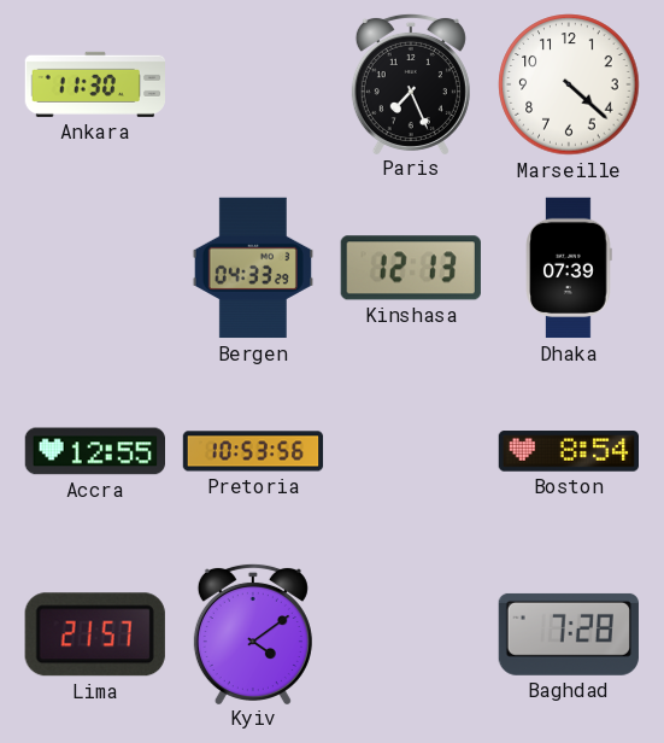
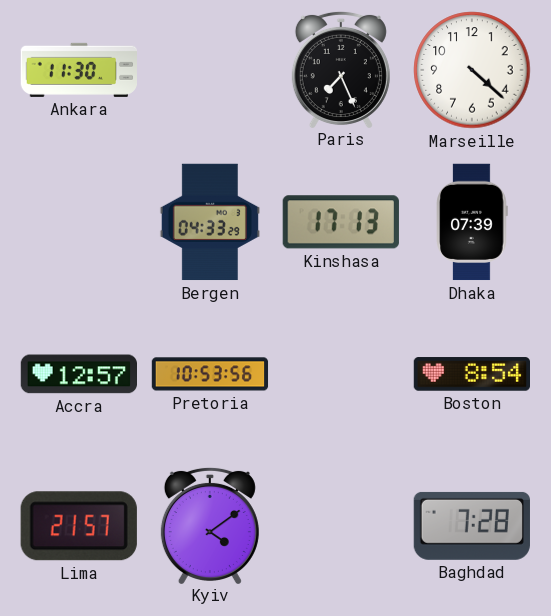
Kinshasa: 12:13 -> 17:13
Accra: 12:55 -> 12:57
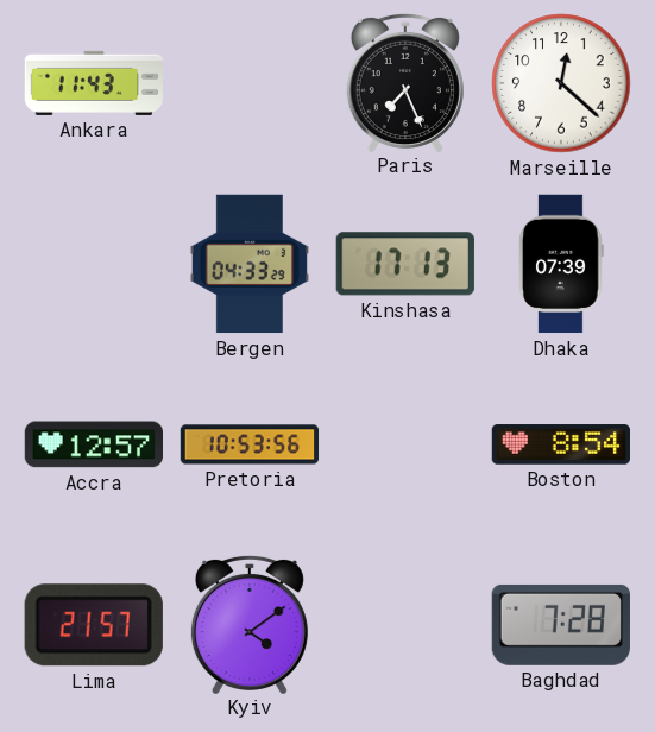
Ankara: 11:30 -> 11:43
Marseille: 4:22 -> 12:22
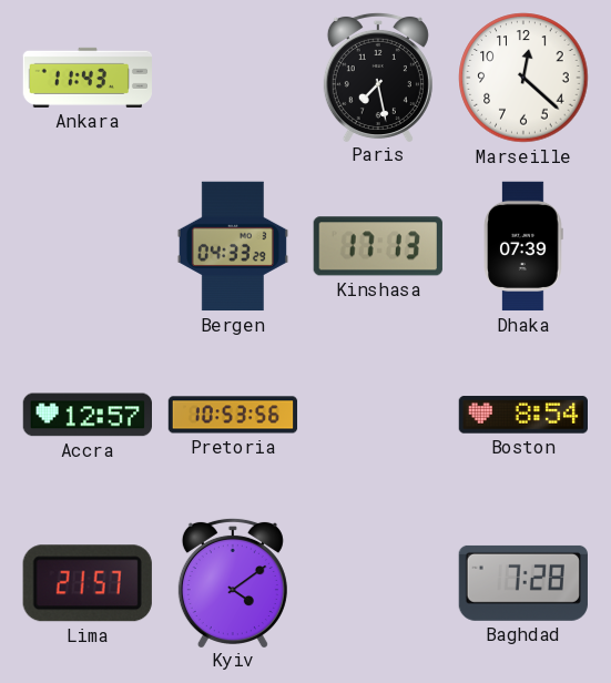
Paris: 7:26 -> 7:28
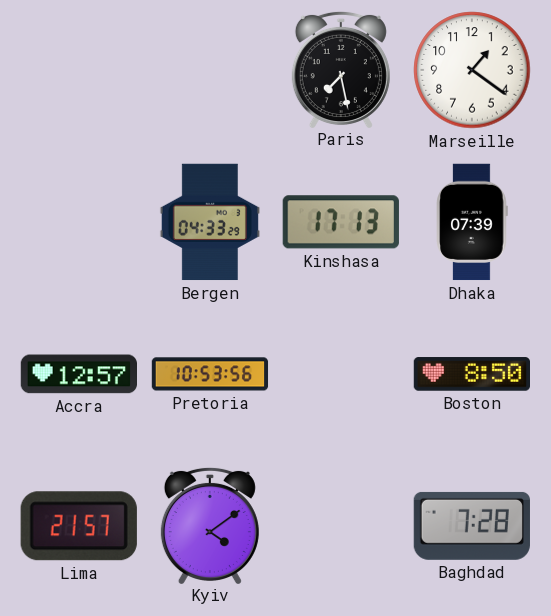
Ankara: 11:43 -> none
Marseille: 12:22 -> 1:21
Boston: 8:54 -> 8:50
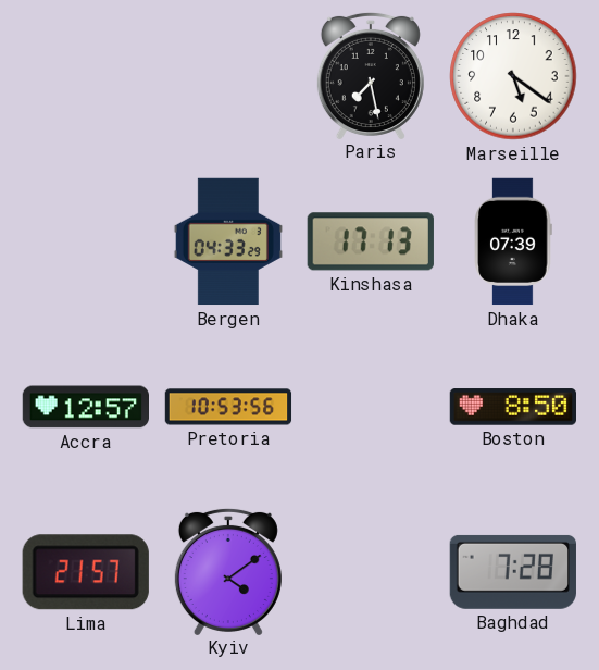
Marseille: 1:21 -> 5:21
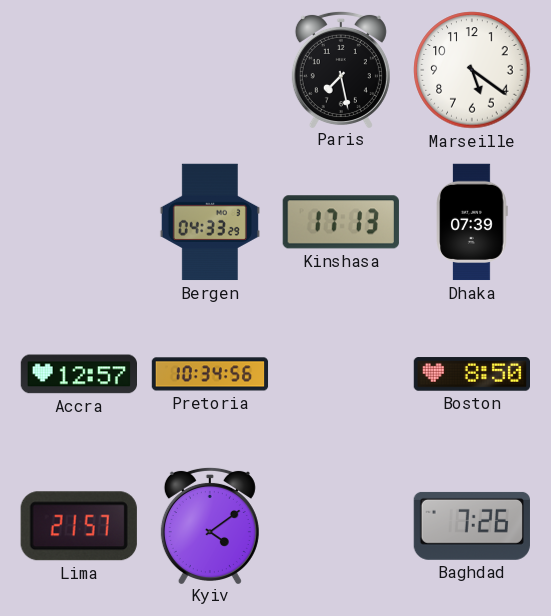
Pretoria: 10:53 -> 10:34
Baghdad: 7:28 -> 7:26
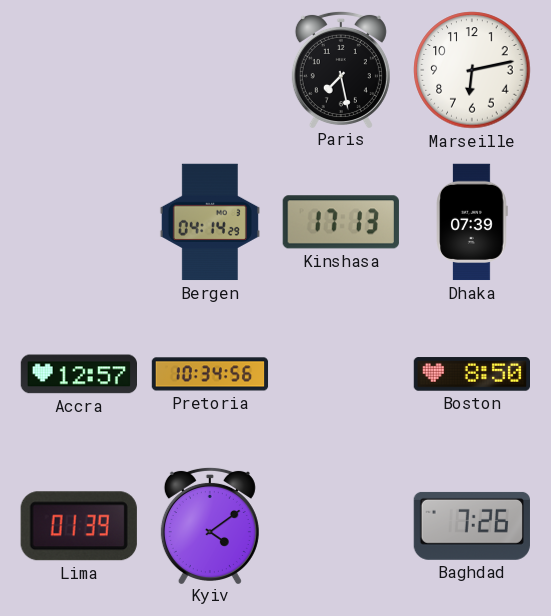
Marseille: 5:21 -> 6:13
Bergen: 04:33 -> 04:14
Lima: 21:57 -> 01:39
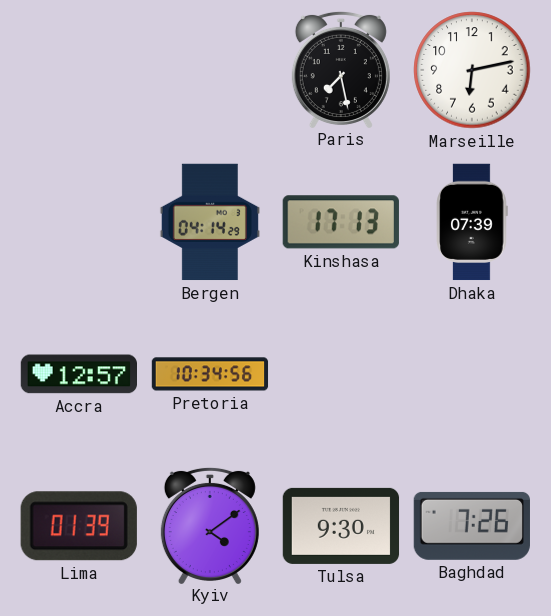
Boston: 8:50 -> none
Tulsa: none -> 9:30
